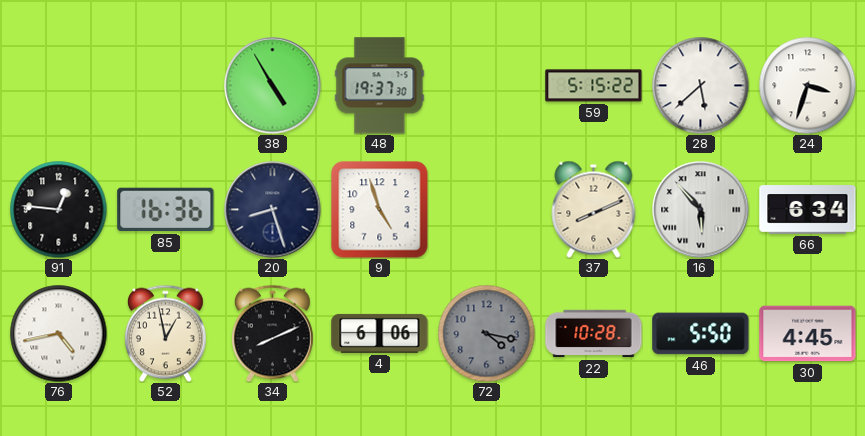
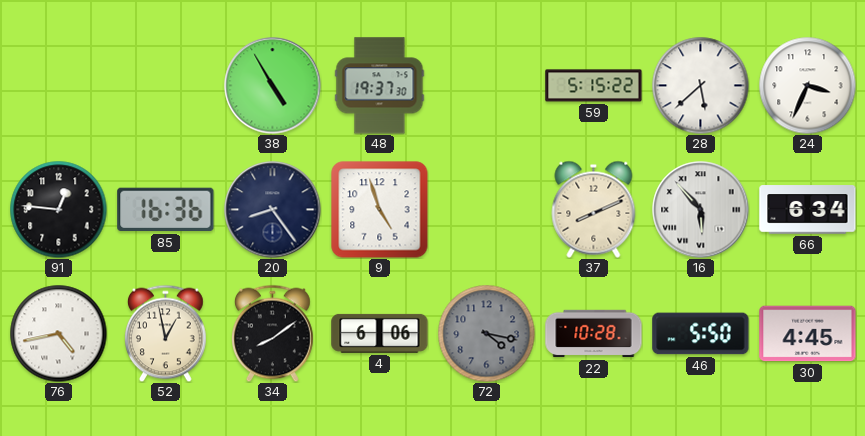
24: 3:33 -> 3:34
20: 8:27 -> 8:24
34: 8:11 -> 8:09
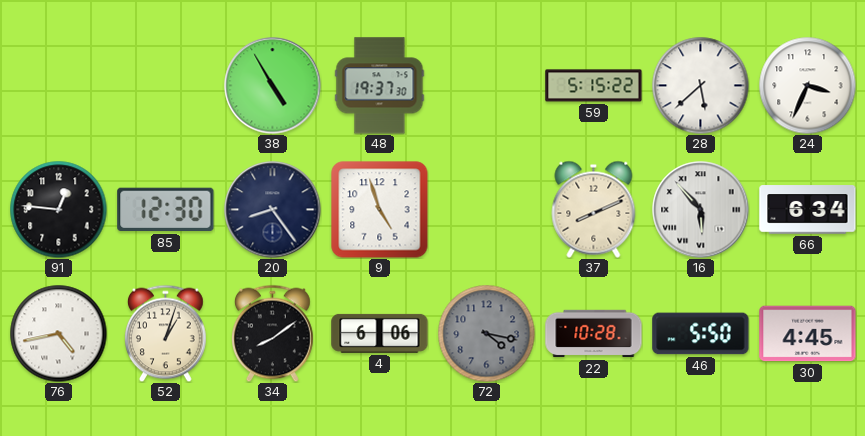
85: 16:36 -> 12:30
52: 12:58 -> 1:03
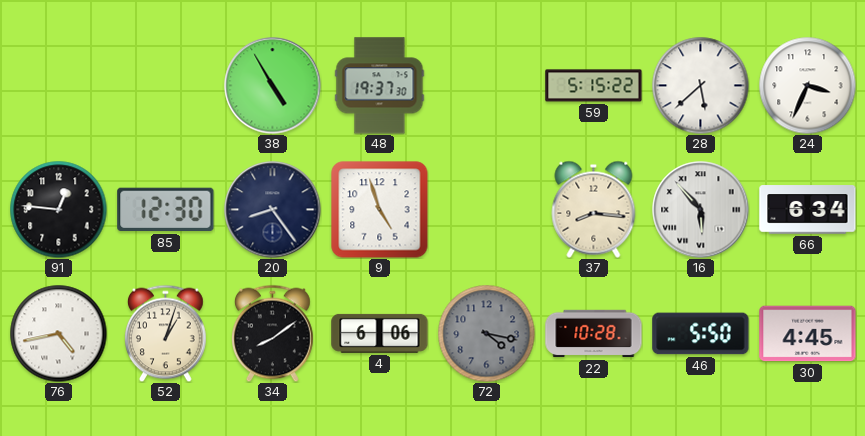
37: 8:11 -> 8:16
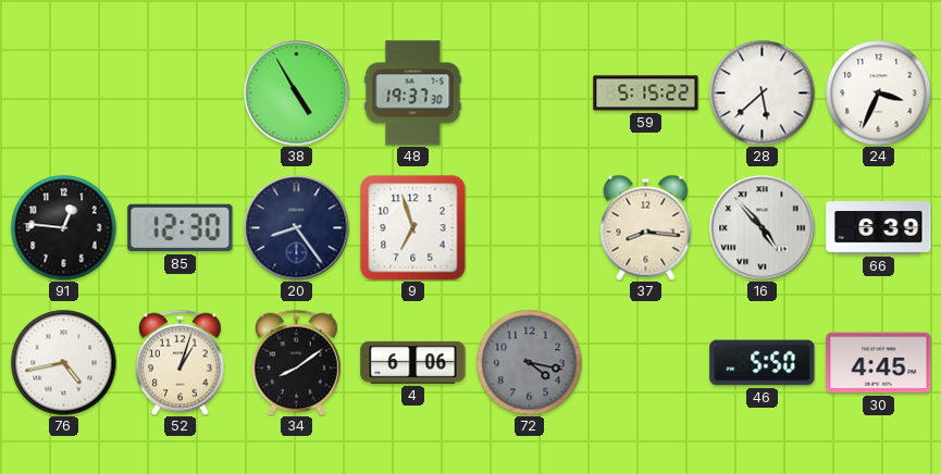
9: 4:57 -> 6:57
16: 5:53 -> 4:53
66: 6:34 -> 6:39
22: 10:28 -> none
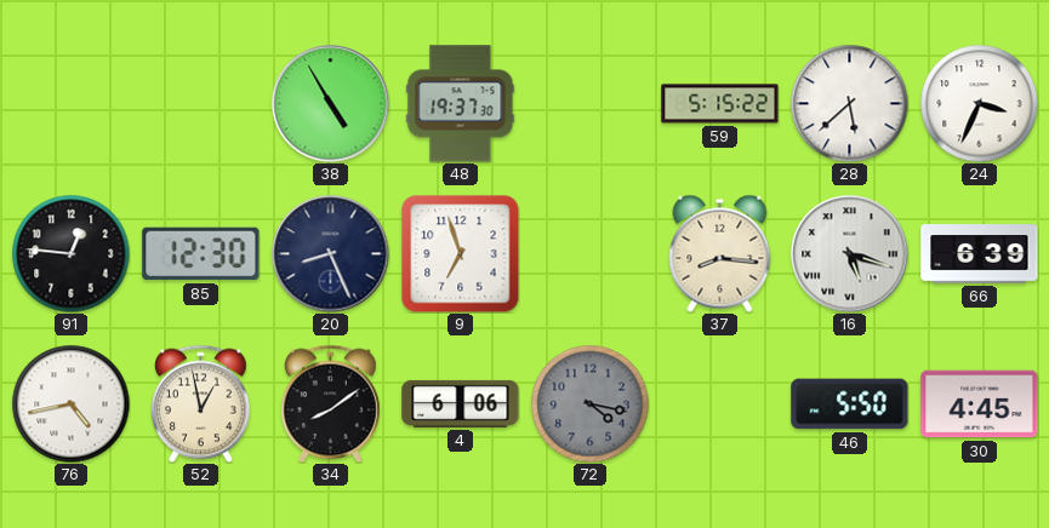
20: 8:24 -> 8:26
16: 4:53 -> 5:18
52: 1:03 -> 12:58
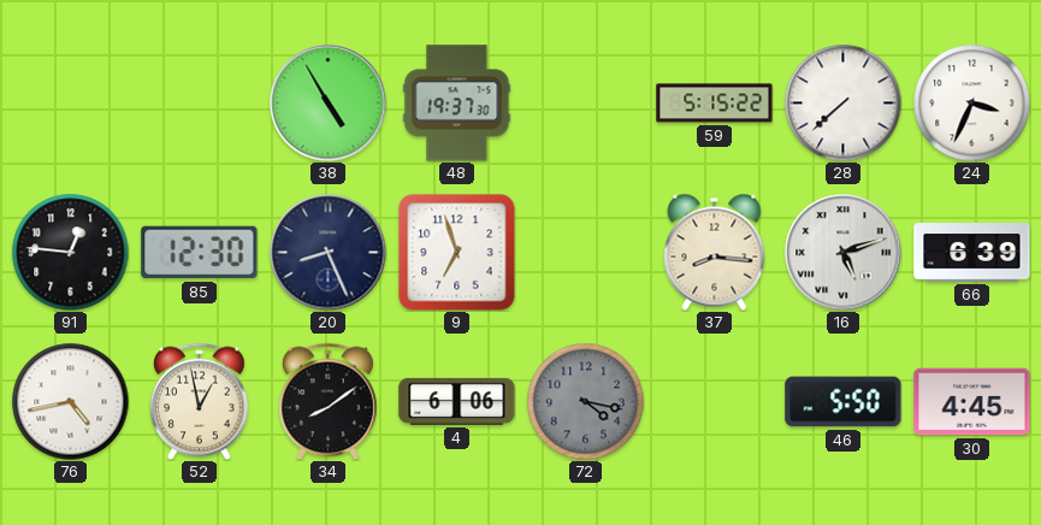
28: 5:38 -> 7:38
16: 5:18 -> 5:12
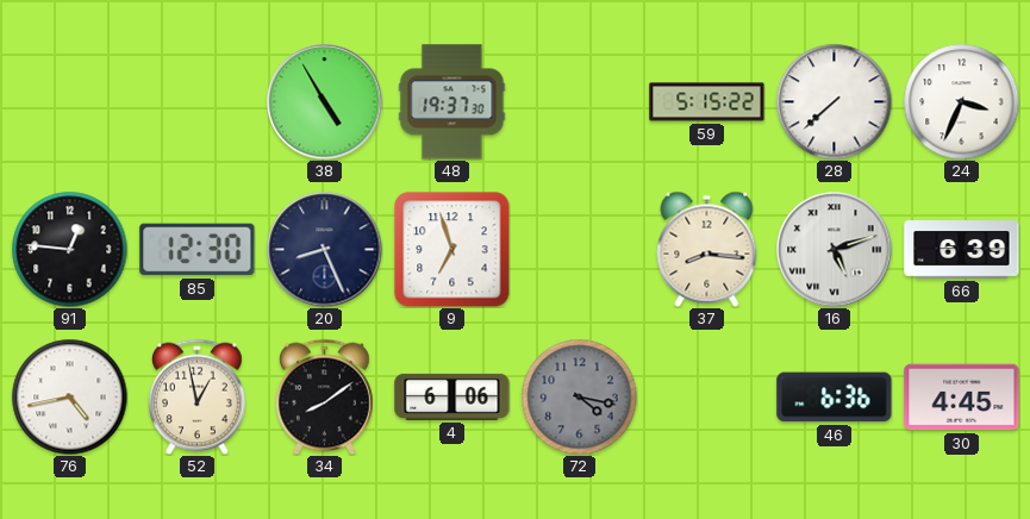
46: 5:50 -> 6:36
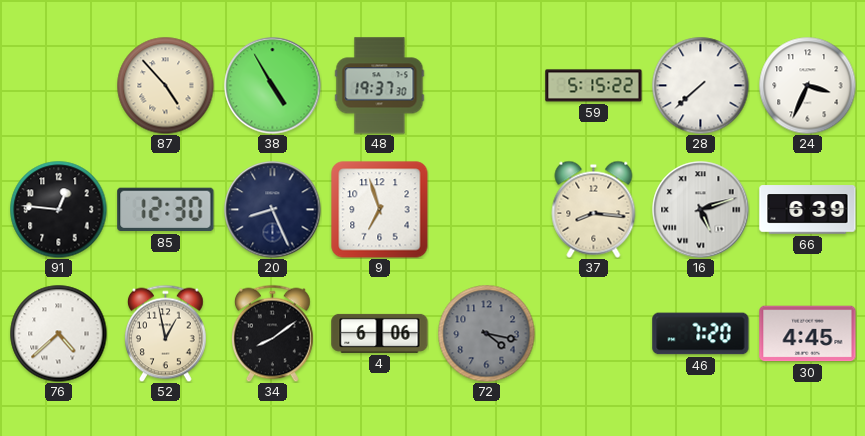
87: none -> 4:53
76: 4:43 -> 4:38
46: 6:36 -> 7:20
